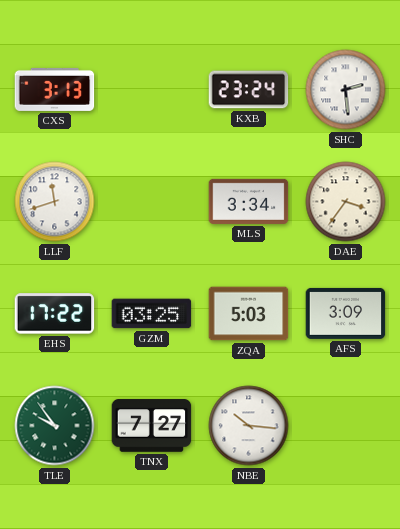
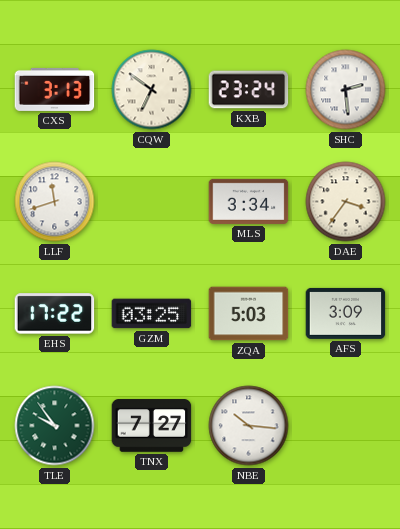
CQW: none -> 6:51
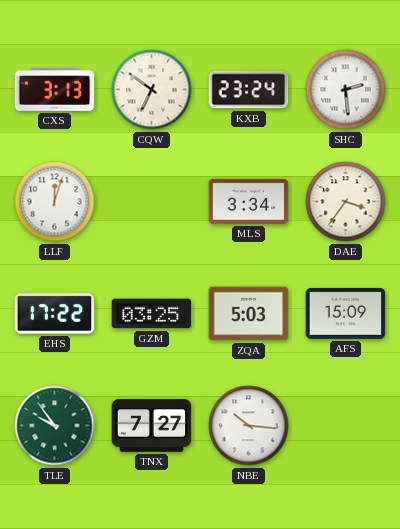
LLF: 11:42 -> 12:03
AFS: 3:09 -> 15:09
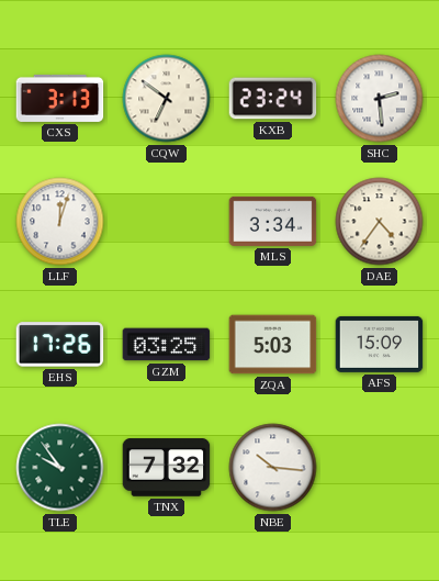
DAE: 3:36 -> 4:36
EHS: 17:22 -> 17:26
TNX: 7:27 -> 7:32
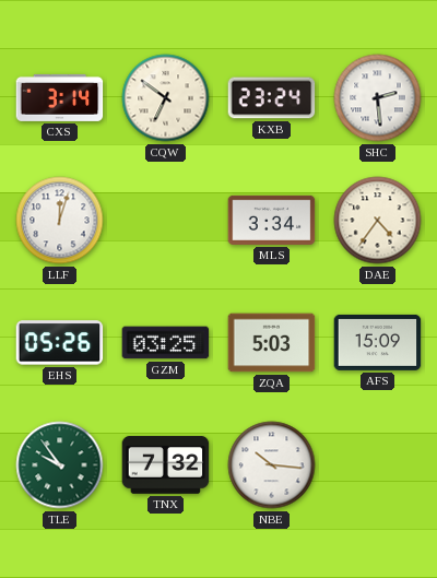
CXS: 3:13 -> 3:14
EHS: 17:26 -> 05:26
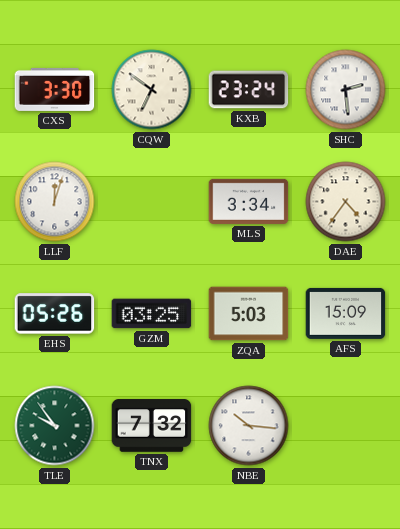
CXS: 3:14 -> 3:30
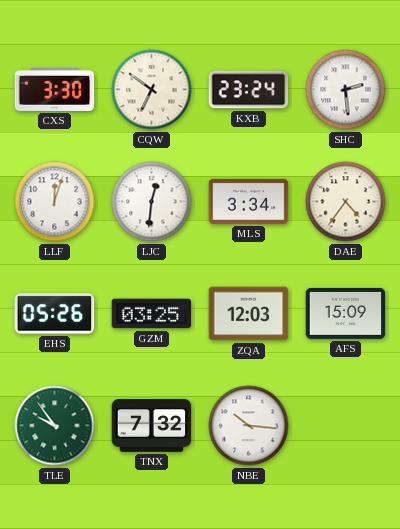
LJC: none -> 12:31
ZQA: 5:03 -> 12:03
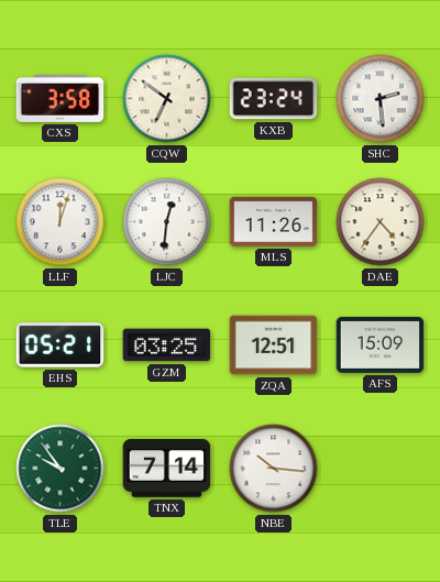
CXS: 3:30 -> 3:58
MLS: 3:34 -> 11:26
EHS: 05:26 -> 05:21
ZQA: 12:03 -> 12:51
TNX: 7:32 -> 7:14
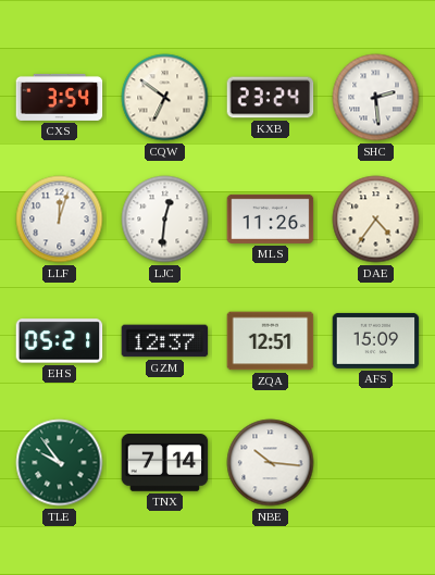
CXS: 3:58 -> 3:54
GZM: 03:25 -> 12:37
